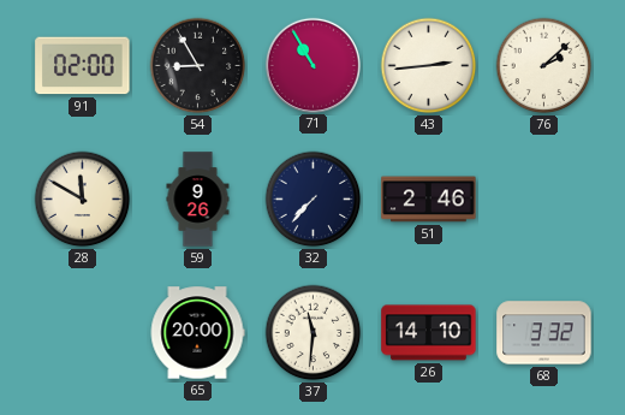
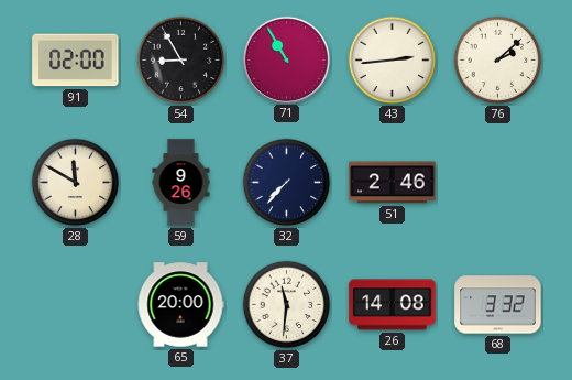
26: 14:10 -> 14:08
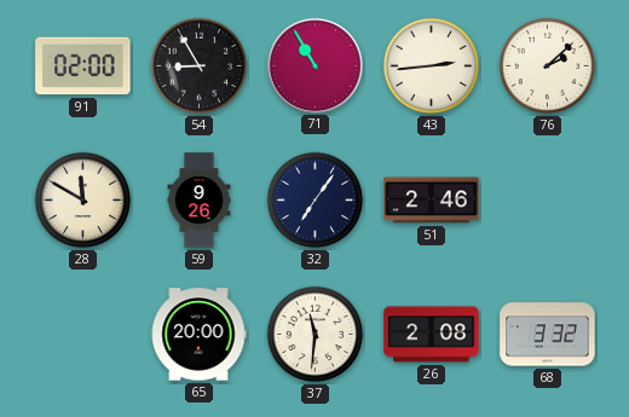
32: 7:37 -> 7:06
26: 14:08 -> 2:08
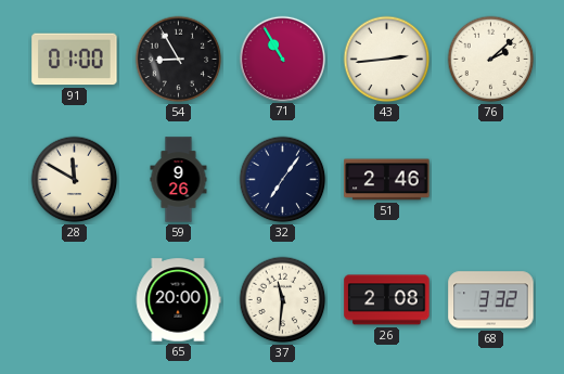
91: 02:00 -> 01:00
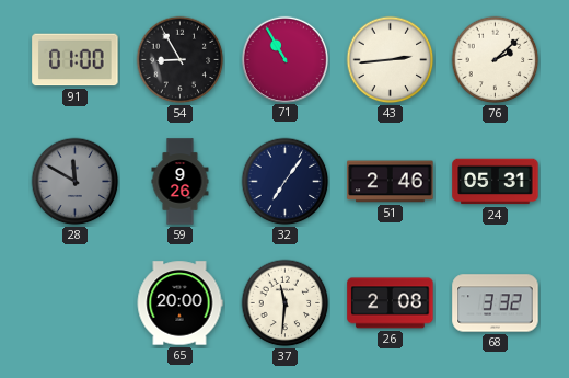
28 dial: cream -> grey
24: none -> 05:31
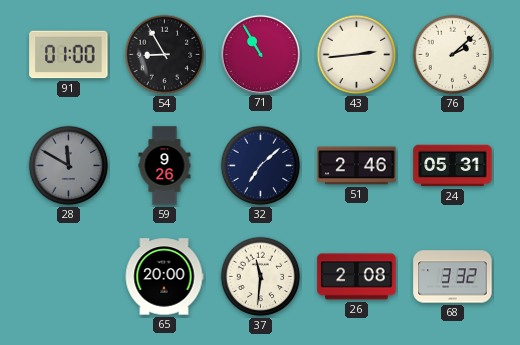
32: 7:06 -> 7:08
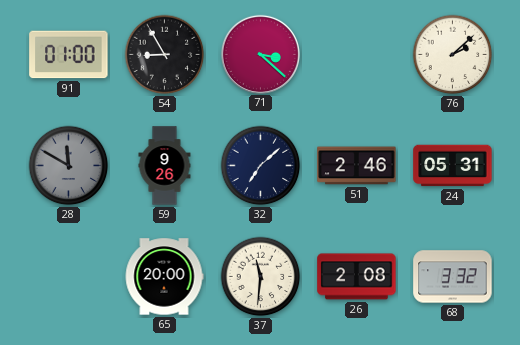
71: 10:55 -> 3:22
43: 2:44 -> none
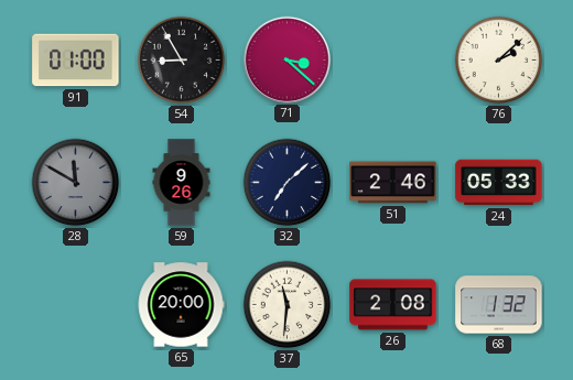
24: 05:31 -> 05:33
68: 3:32 -> 1:32
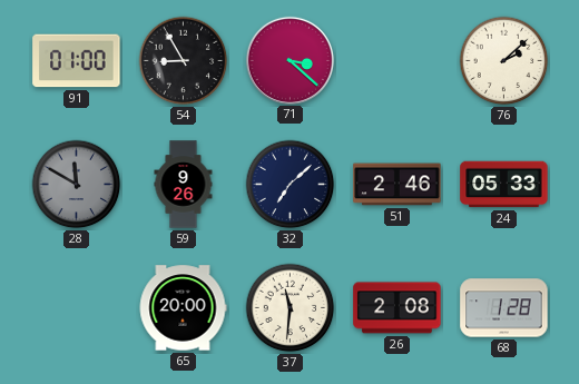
68: 1:32 -> 1:28
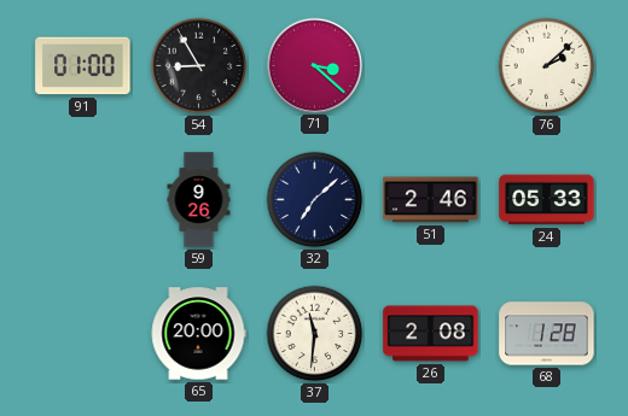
28: 11:50 -> none
